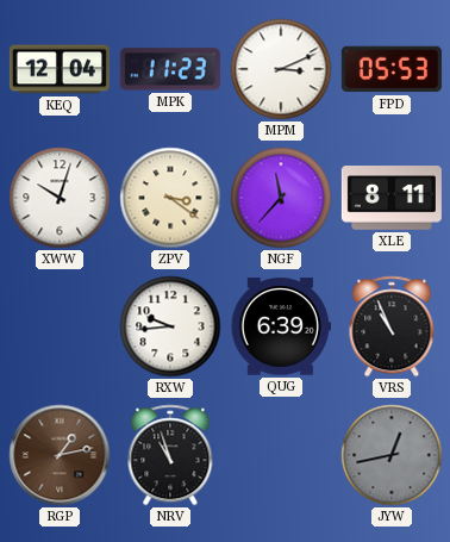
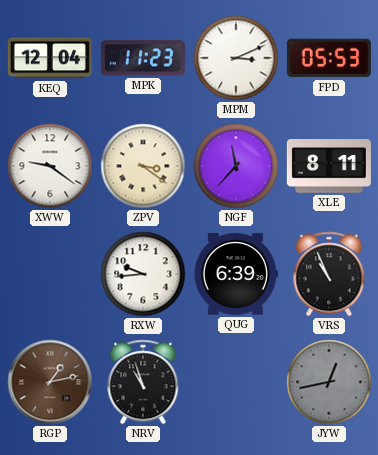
XWW: 10:03 -> 9:21
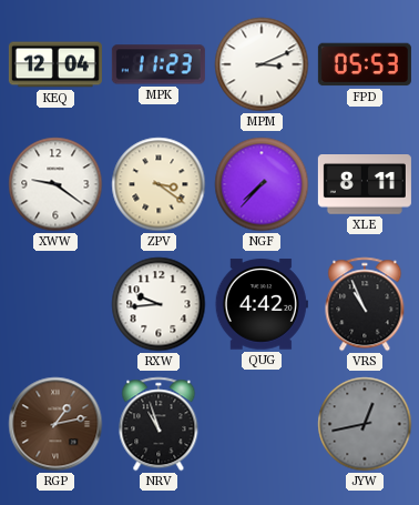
NGF: 11:37 -> 7:37
QUG: 6:39 -> 4:42
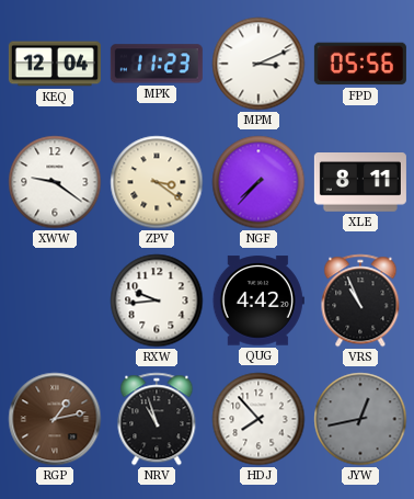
FPD: 05:53 -> 05:56
HDJ: none -> 7:53
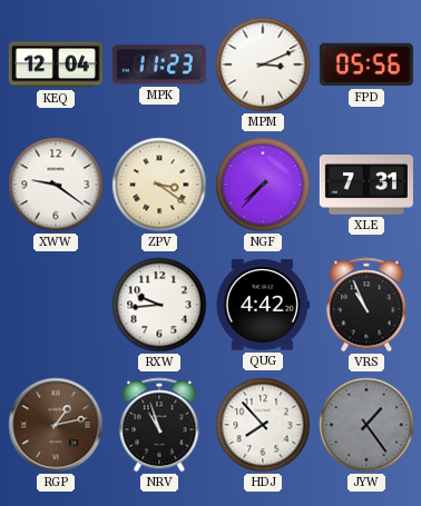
XLE: 8:11 -> 7:31
JYW: 12:43 -> 1:24
